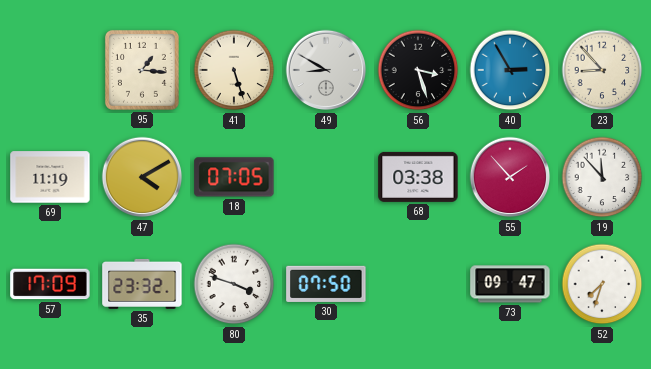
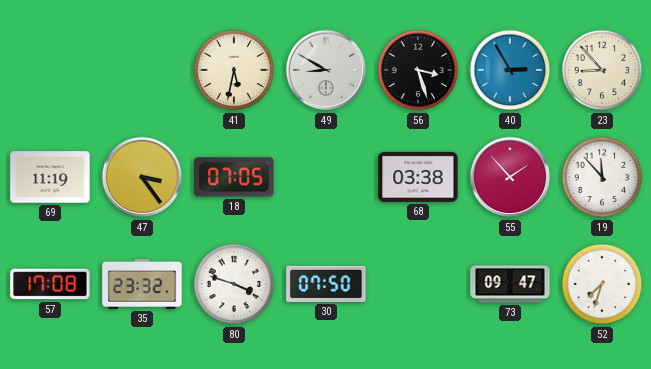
95: 1:16 -> none
41: 5:27 -> 5:32
47: 4:10 -> 3:24
57: 17:09 -> 17:08
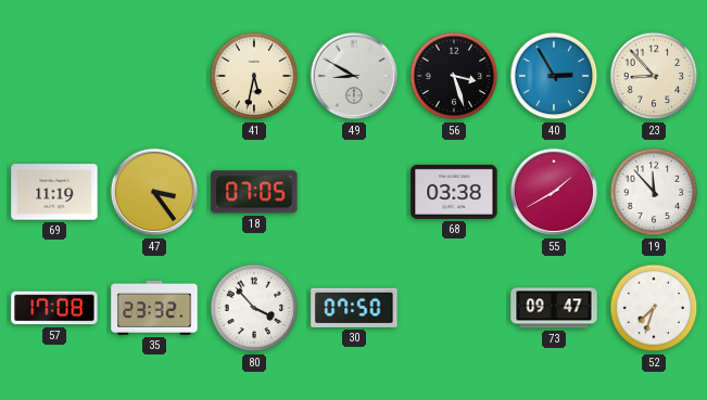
55: 1:53 -> 1:40
80: 3:48 -> 3:53
